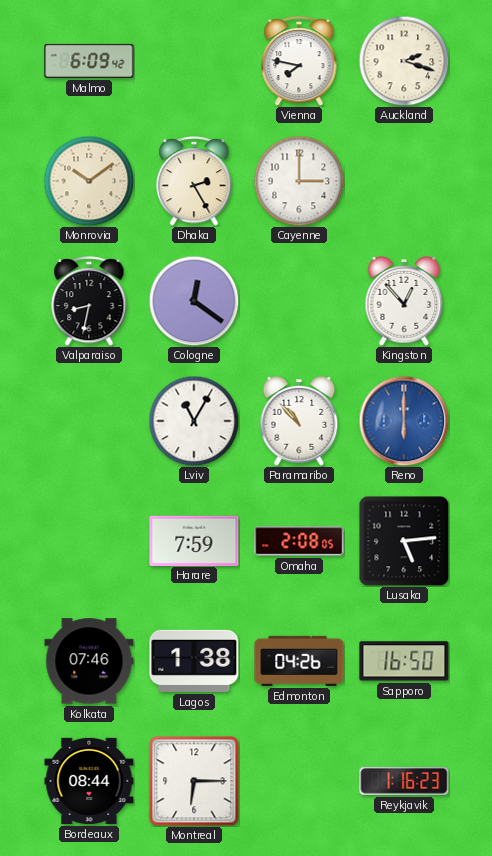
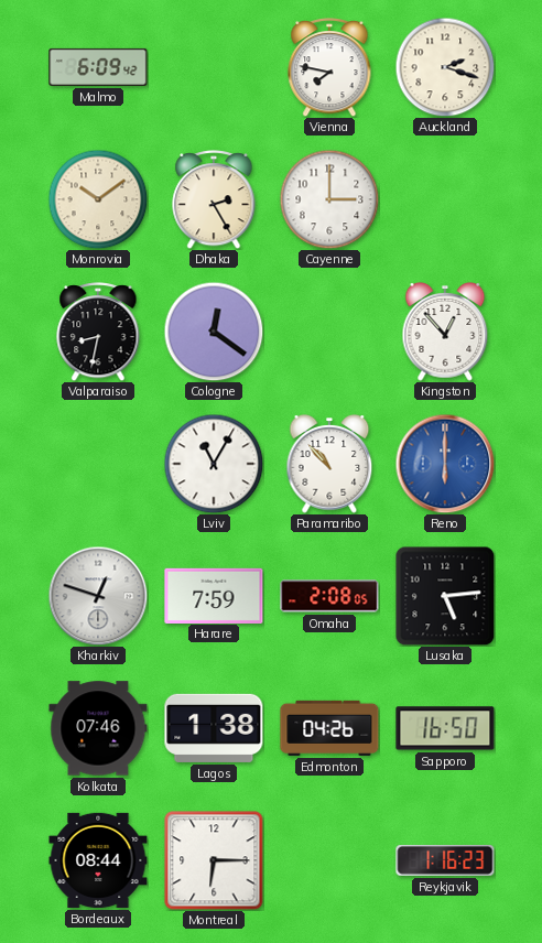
Kharkiv: none -> 12:48
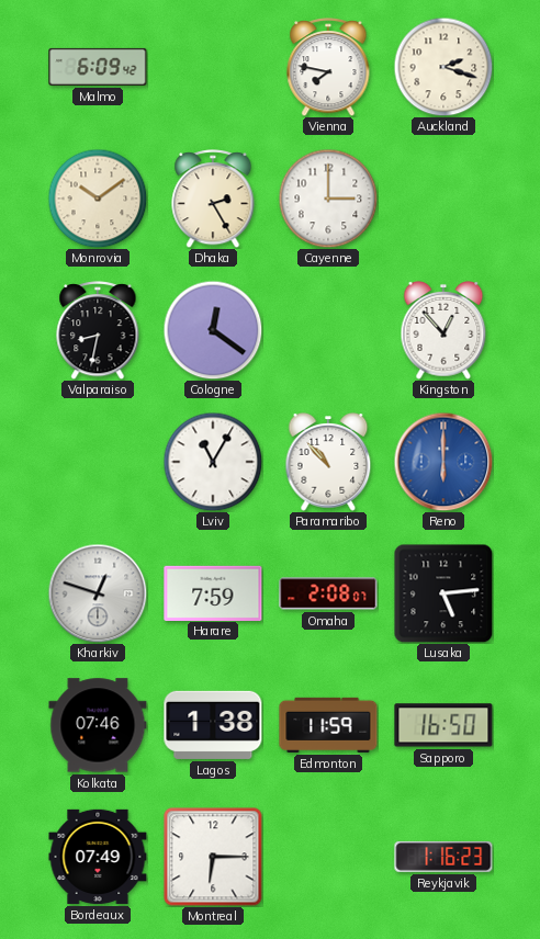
Omaha: 2:08:05 -> 2:08:07
Edmonton: 04:26 -> 11:59
Bordeaux: 08:44 -> 07:49
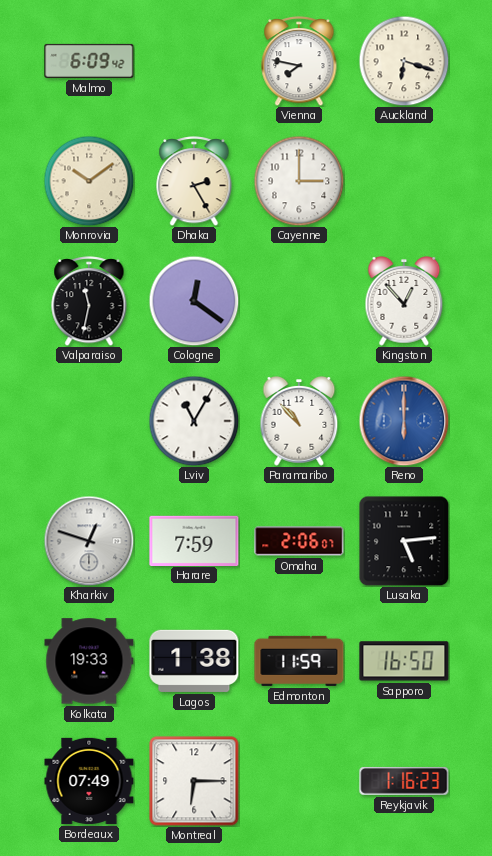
Auckland: 2:18 -> 6:18
Valparaiso: 8:32 -> 11:32
Omaha: 2:08 -> 2:06
Kolkata: 07:46 -> 19:33
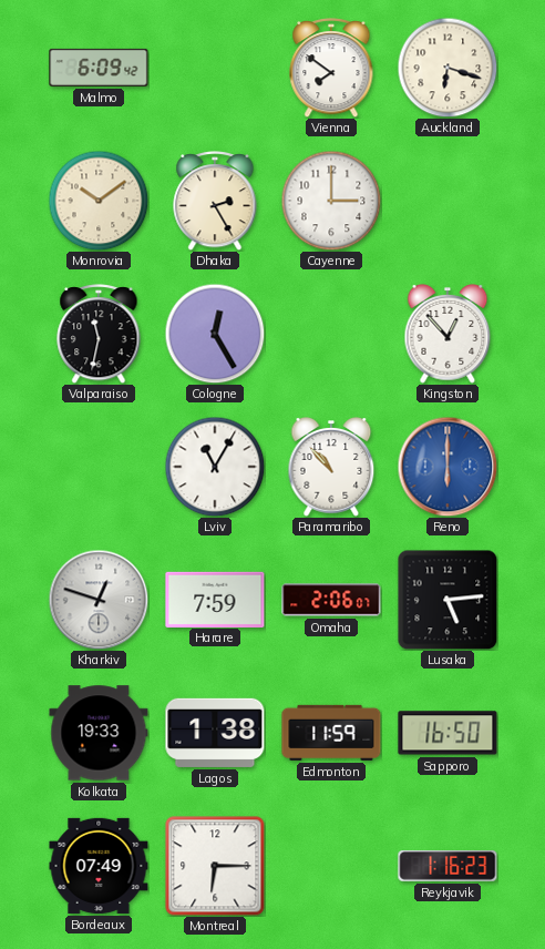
Vienna: 7:47 -> 7:51
Cologne: 12:21 -> 12:25
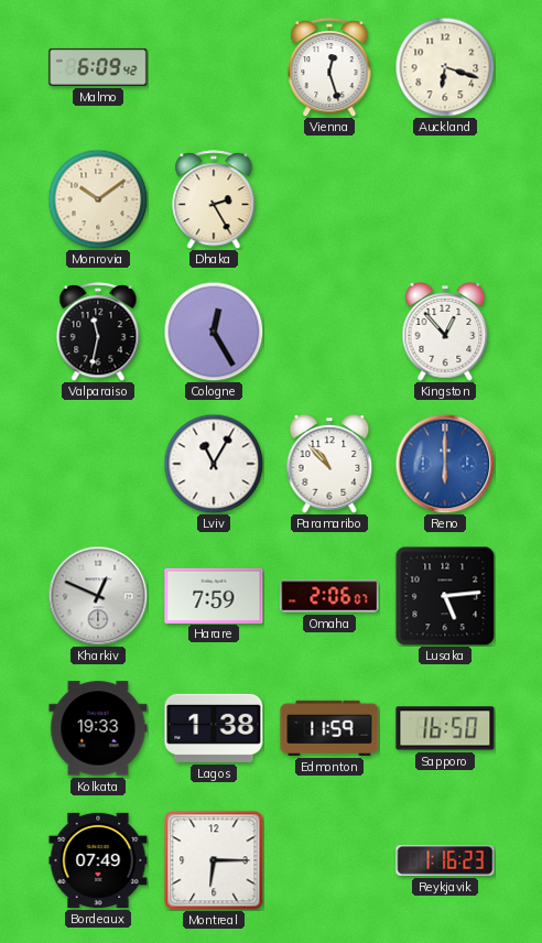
Vienna: 7:51 -> 12:27
Cayenne: 3:00 -> none
Kharkiv: 12:48 -> 12:49
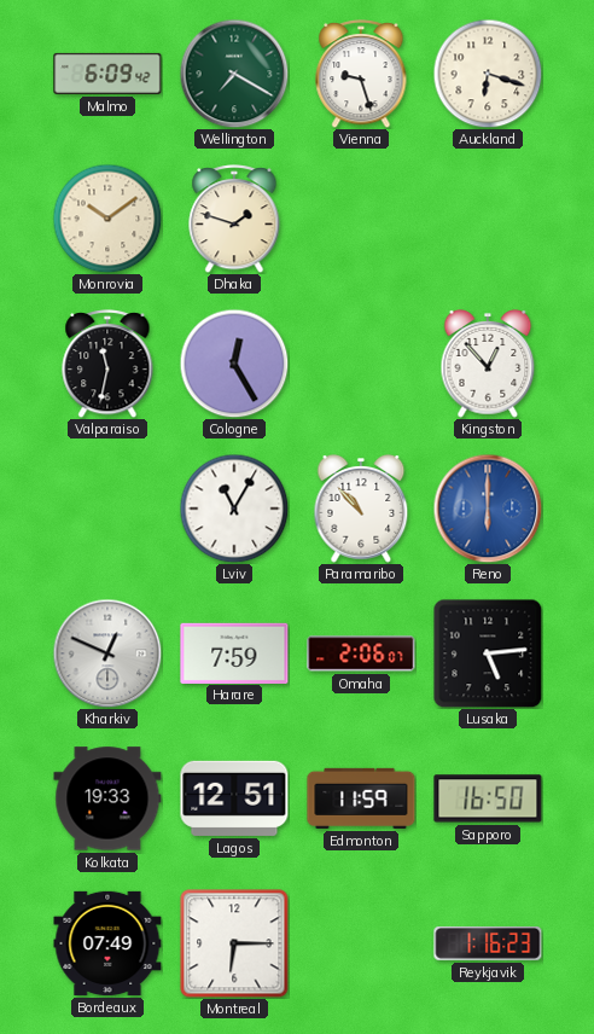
Wellington: none -> 7:20
Vienna: 12:27 -> 9:27
Dhaka: 2:25 -> 1:48
Lagos: 1:38 -> 12:51
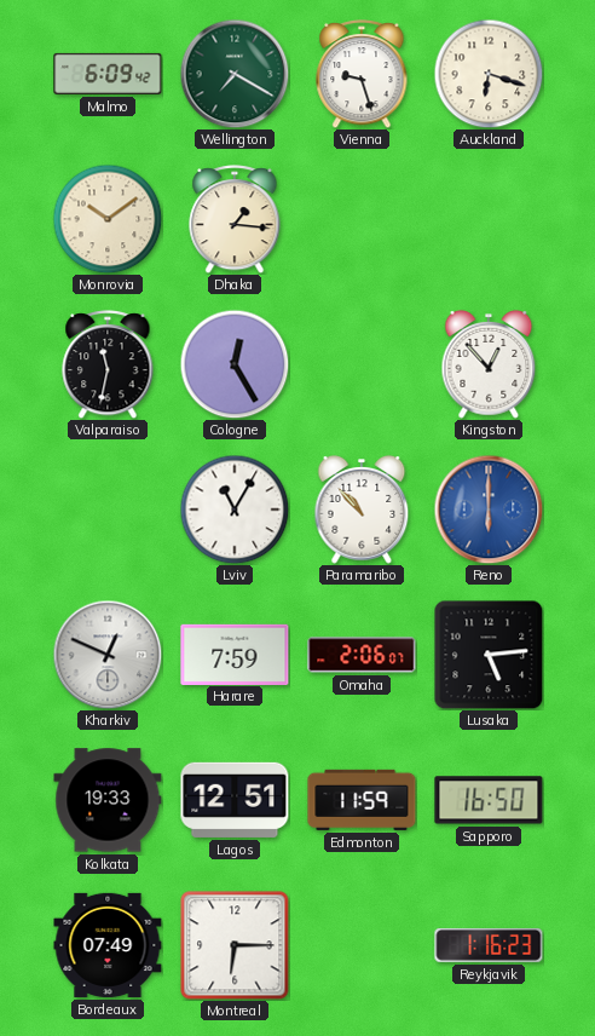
Dhaka: 1:48 -> 1:16
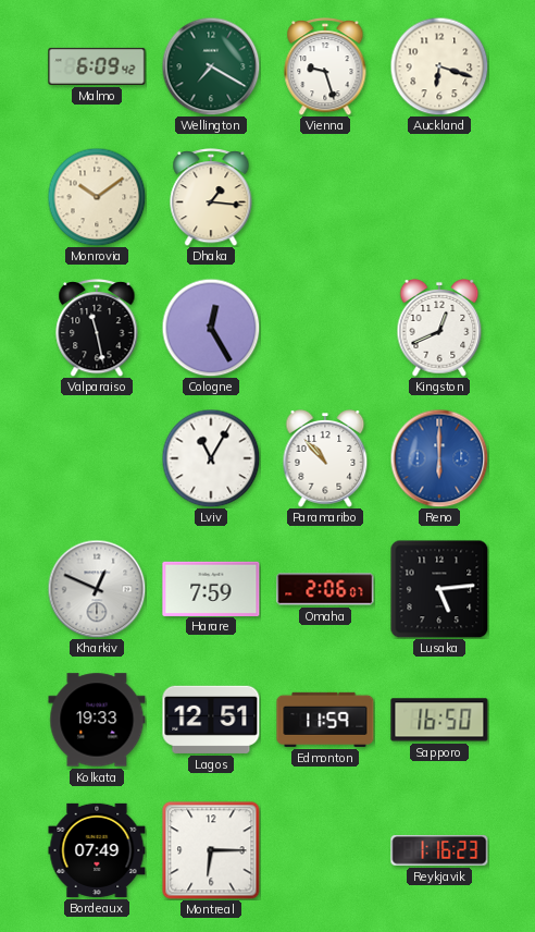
Valparaiso: 11:32 -> 11:28
Kingston: 12:53 -> 12:41
